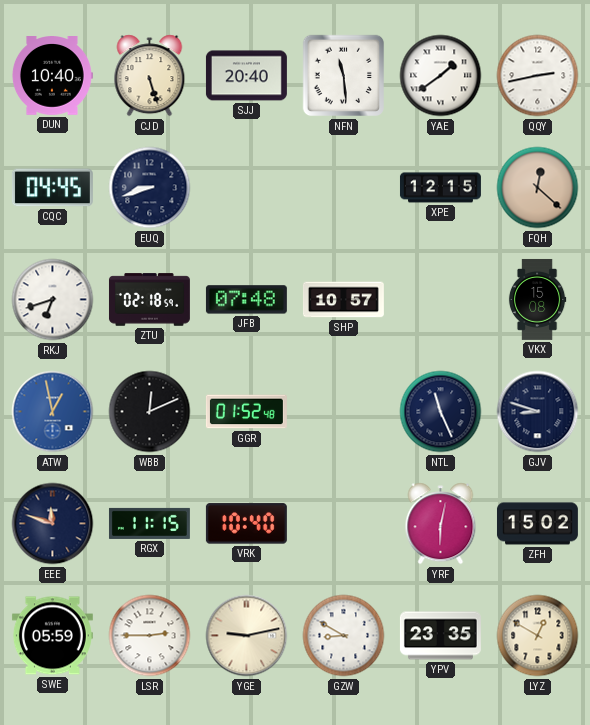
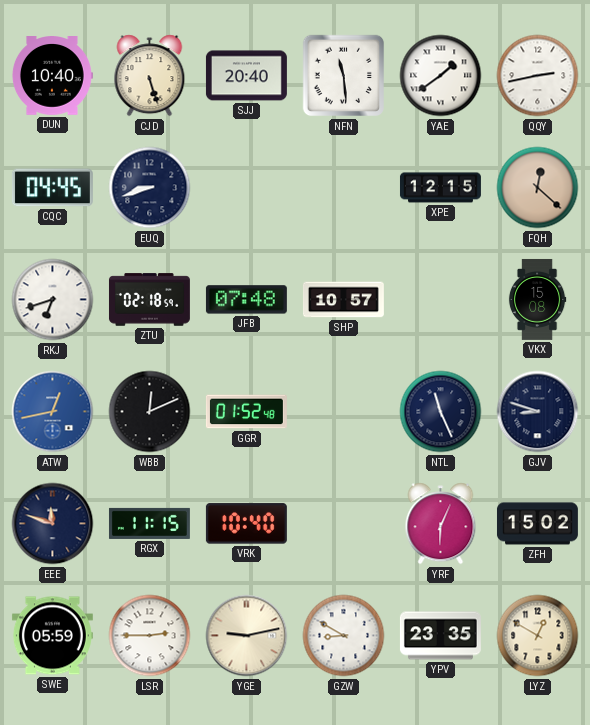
ATW: 12:58 -> 12:43
YRF: 6:02 -> 6:04
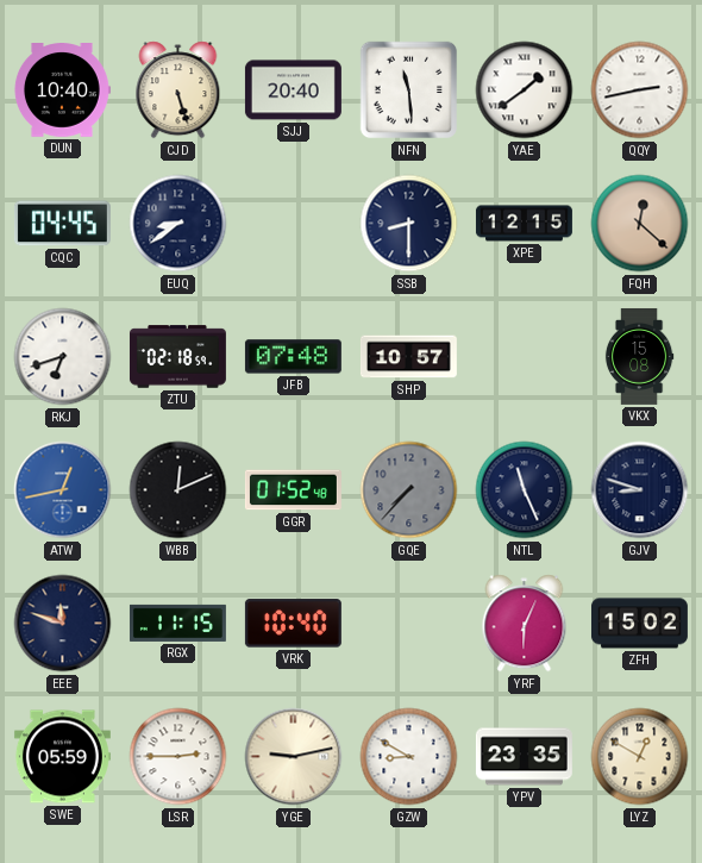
EUQ: 8:42 -> 8:39
SSB: none -> 8:30
GQE: none -> 7:37
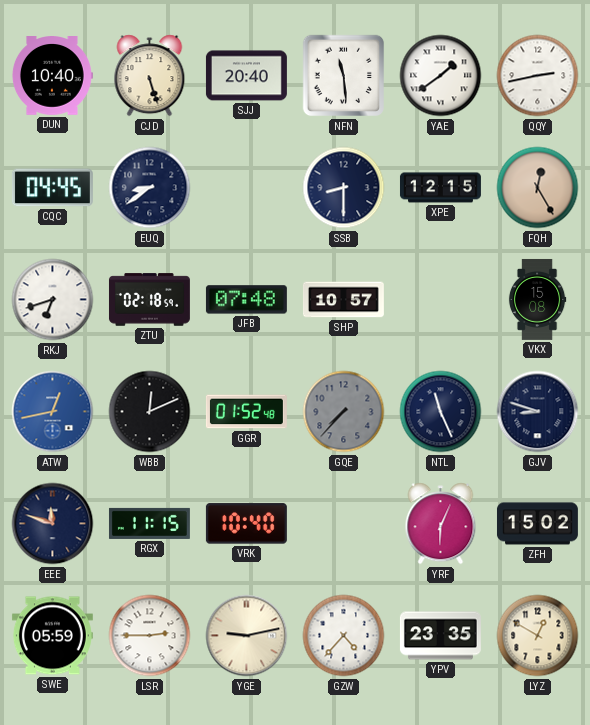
FQH: 12:22 -> 12:25
GZW: 8:50 -> 4:37
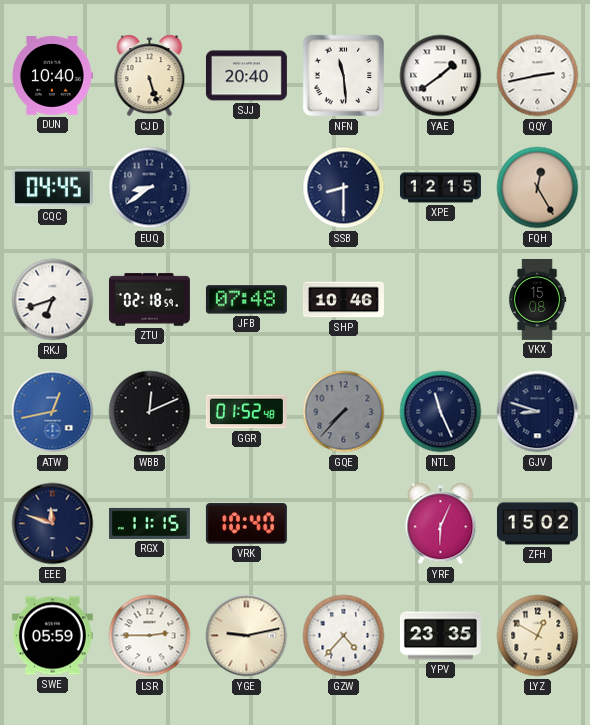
SHP: 10:57 -> 10:46
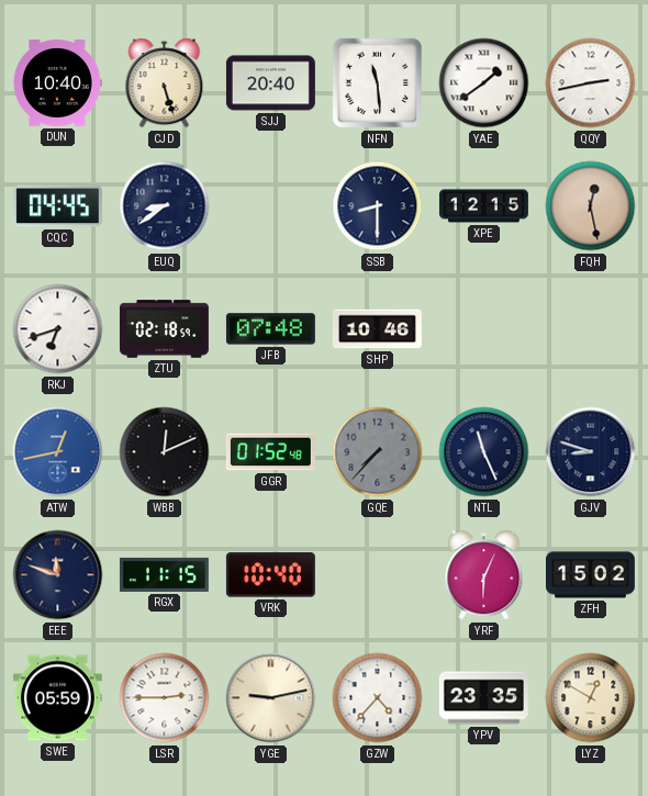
FQH: 12:25 -> 12:28
VKX: 15:08 -> none
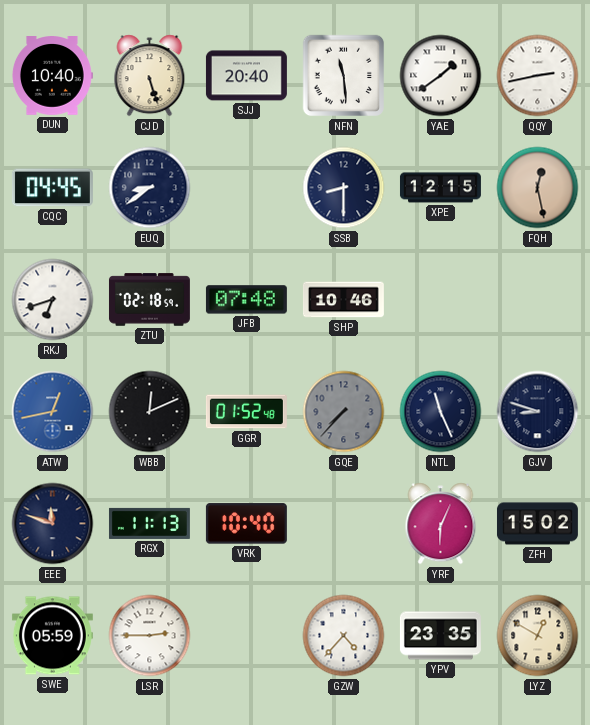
RGX: 11:15 -> 11:13
YGE: 9:13 -> none
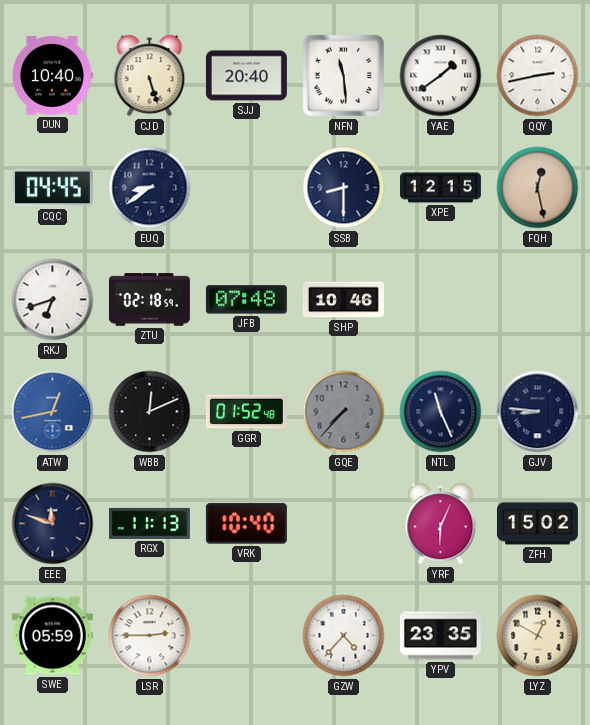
GJV: 8:48 -> 8:46
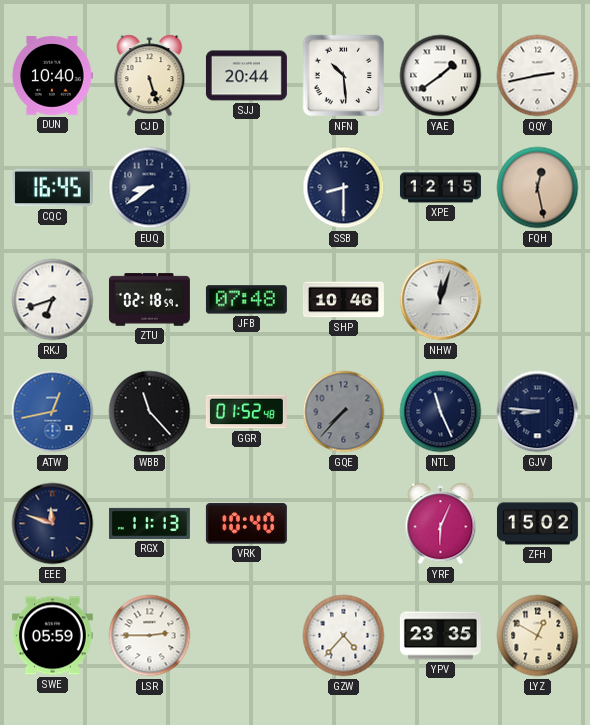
SJJ: 20:40 -> 20:44
NFN: 11:29 -> 10:29
CQC: 04:45 -> 16:45
NHW: none -> 12:03
WBB: 12:11 -> 11:23
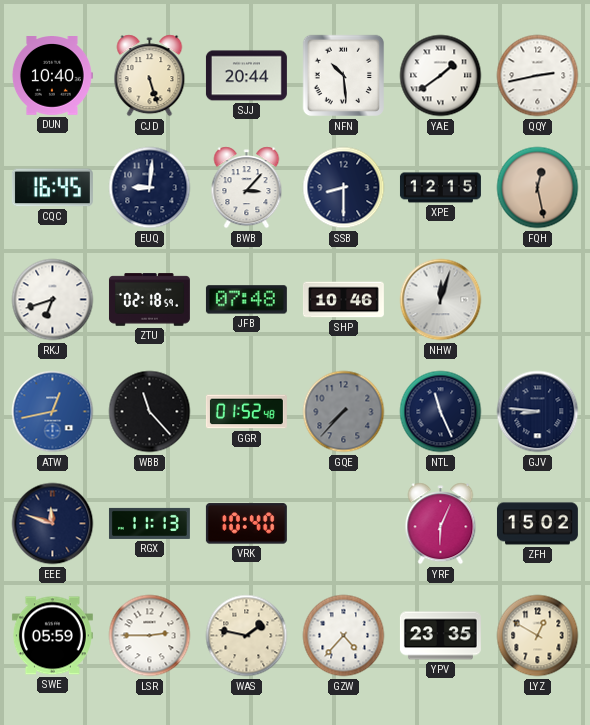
EUQ: 8:39 -> 9:01
BWB: none -> 3:07
WAS: none -> 1:47
